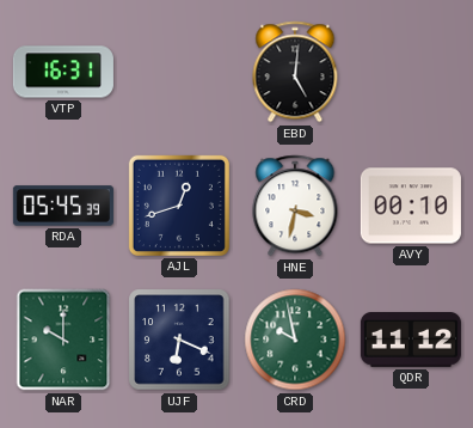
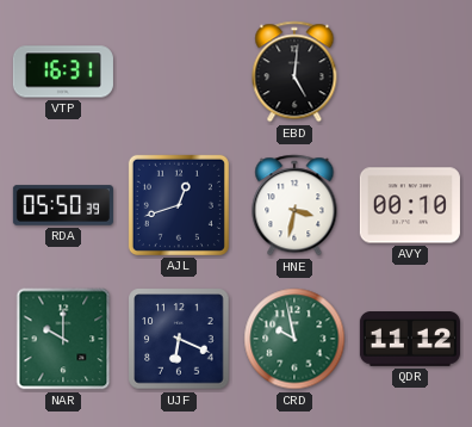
RDA: 05:45 -> 05:50
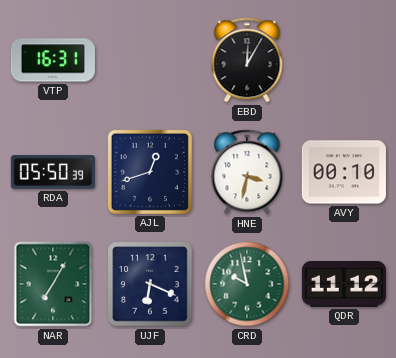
EBD: 5:01 -> 12:05
NAR: 10:00 -> 7:05
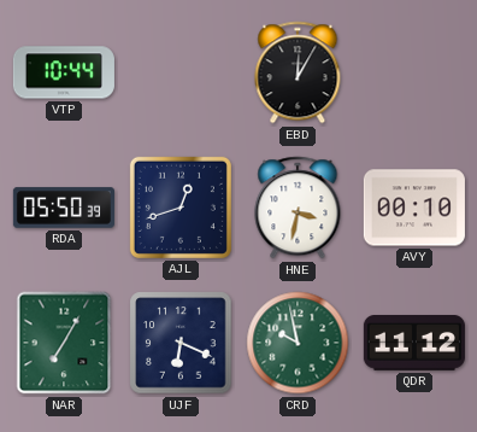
VTP: 16:31 -> 10:44
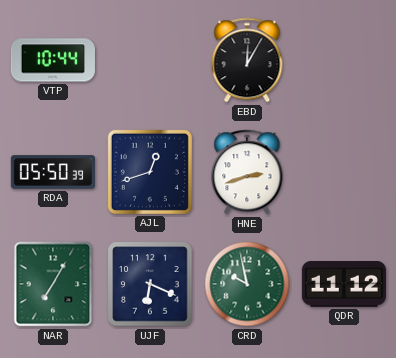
HNE: 3:32 -> 2:42
AVY: 00:10 -> none
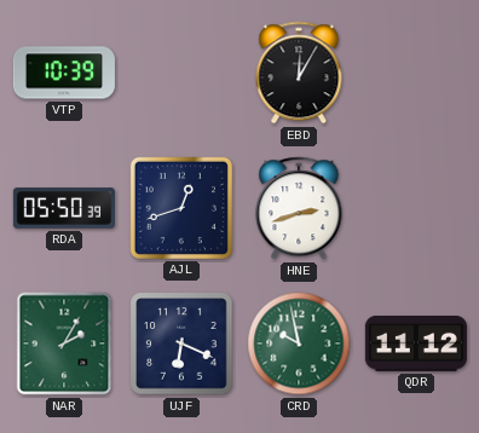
VTP: 10:44 -> 10:39
NAR: 7:05 -> 2:05
